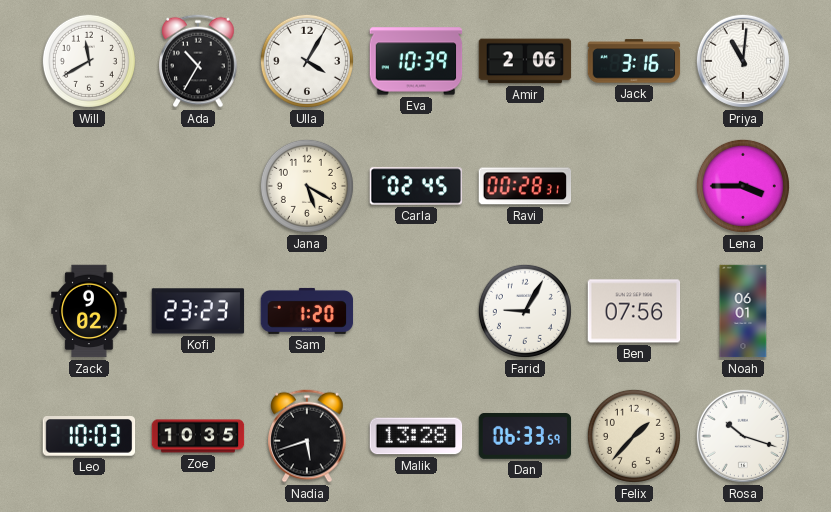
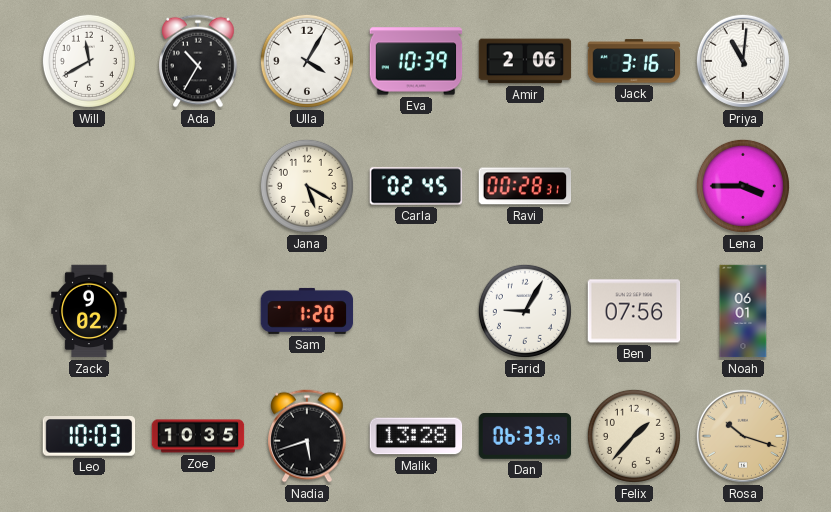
Kofi: 23:23 -> none
Rosa dial: white -> champagne
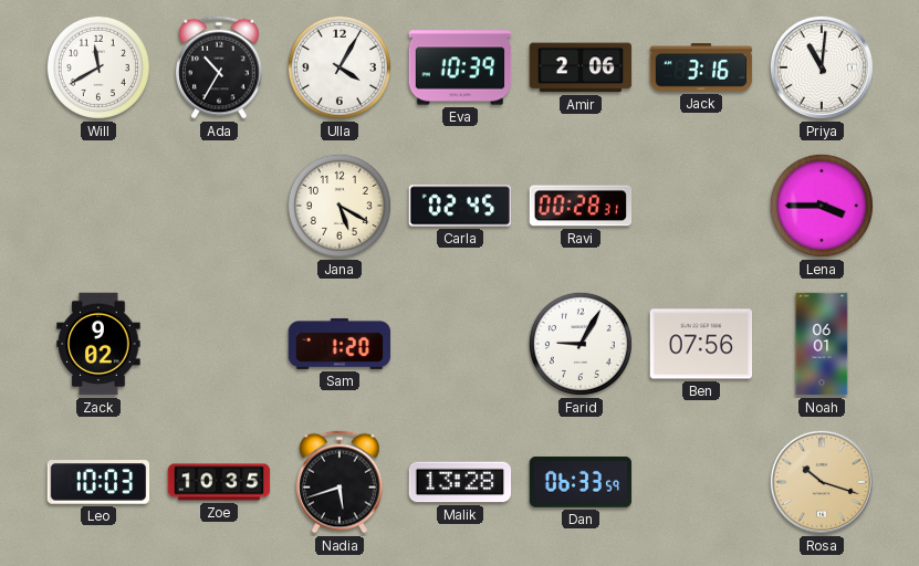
Felix: 1:37 -> none
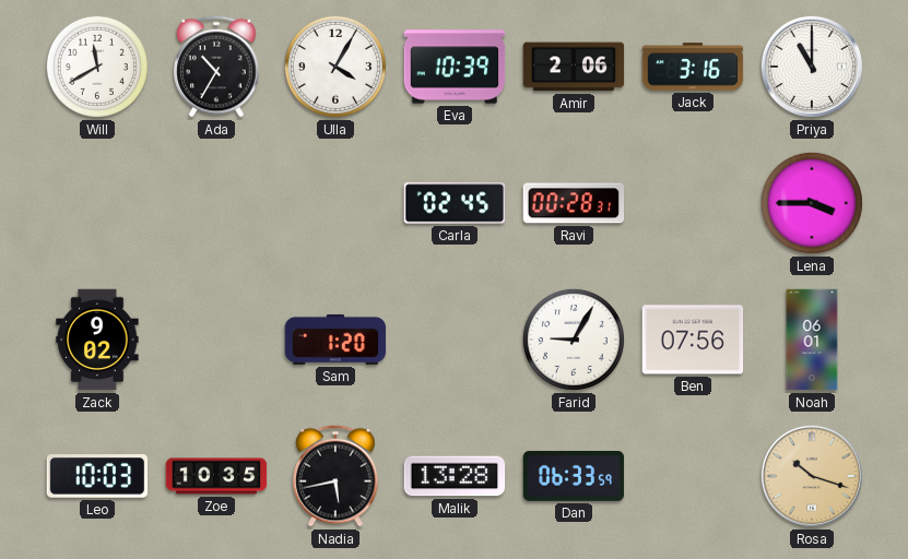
Priya: 11:01 -> 11:00
Jana: 5:20 -> none
Nadia: 5:42 -> 5:43
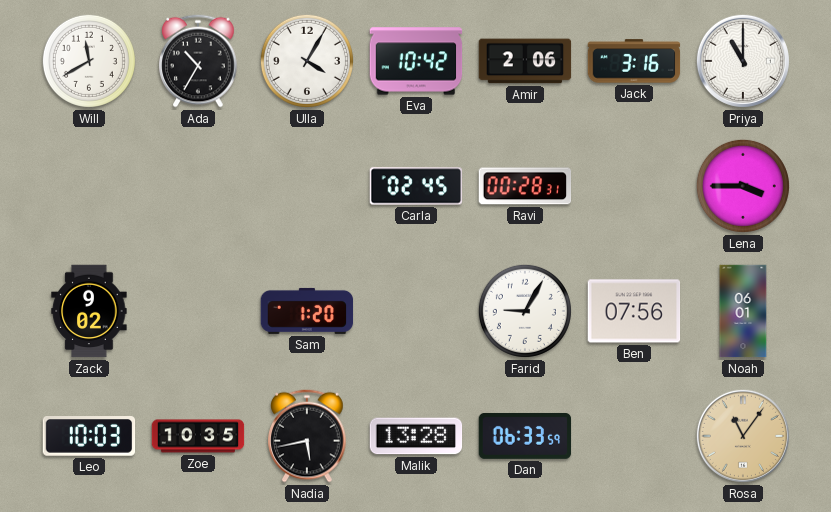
Eva: 10:39 -> 10:42
Rosa: 10:18 -> 11:06
